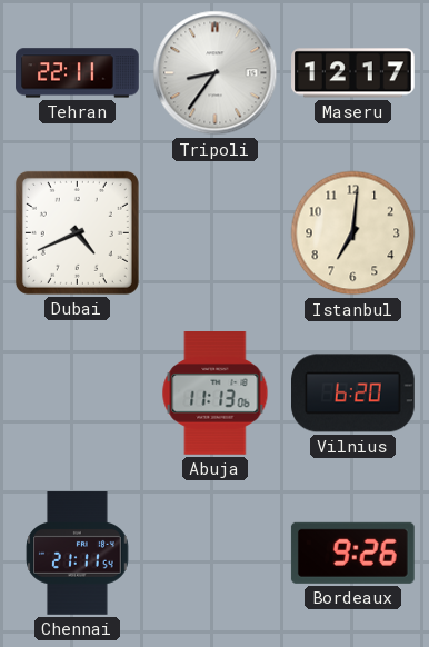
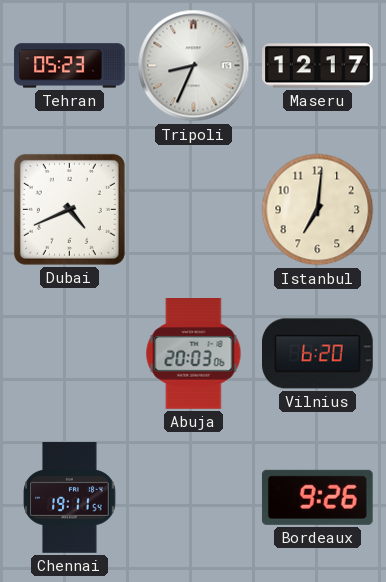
Tehran: 22:11 -> 05:23
Tripoli: 8:36 -> 8:34
Abuja: 11:13 -> 20:03
Chennai: 21:11 -> 19:11
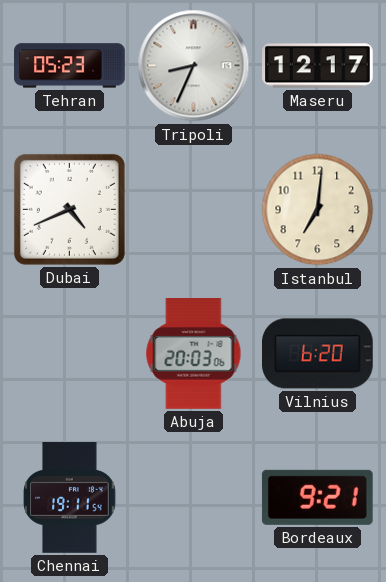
Bordeaux: 9:26 -> 9:21
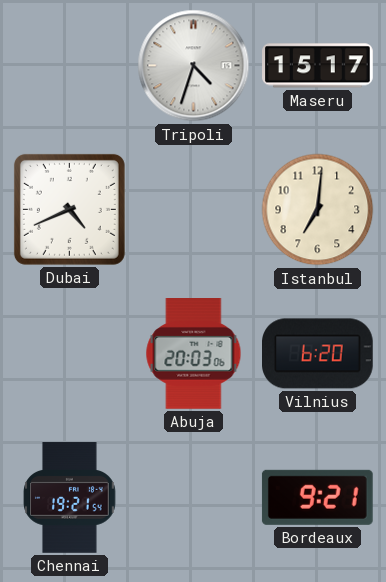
Tehran: 05:23 -> none
Tripoli: 8:34 -> 4:33
Maseru: 12:17 -> 15:17
Chennai: 19:11 -> 19:21
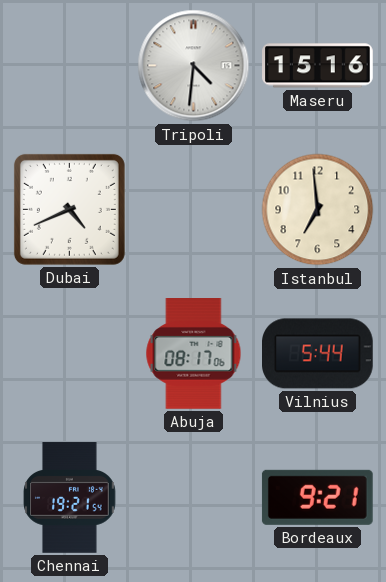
Tripoli: 4:33 -> 4:31
Maseru: 15:17 -> 15:16
Istanbul: 7:01 -> 6:59
Abuja: 20:03 -> 08:17
Vilnius: 6:20 -> 5:44
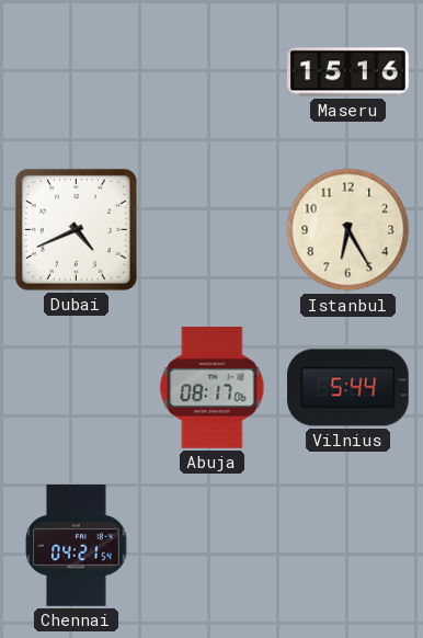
Tripoli: 4:31 -> none
Istanbul: 6:59 -> 6:25
Chennai: 19:21 -> 04:21
Bordeaux: 9:21 -> none
